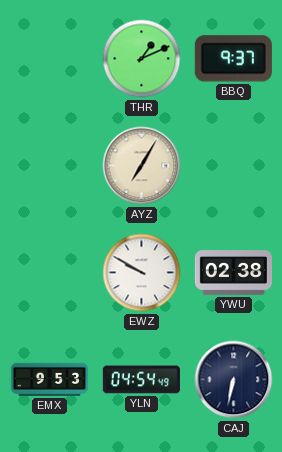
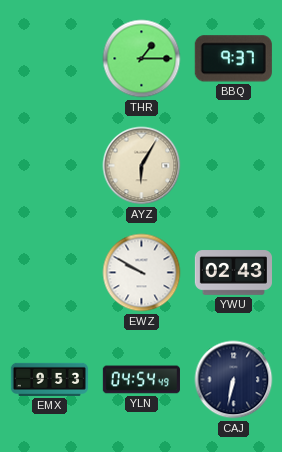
THR: 1:11 -> 1:15
AYZ: 7:05 -> 6:05
YWU: 02:38 -> 02:43
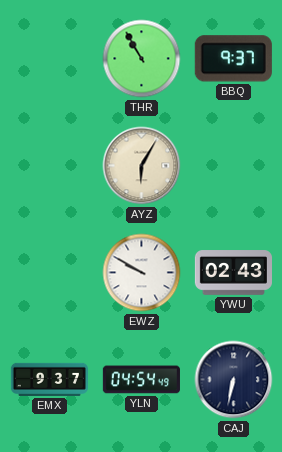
THR: 1:15 -> 10:55
EMX: 9:53 -> 9:37
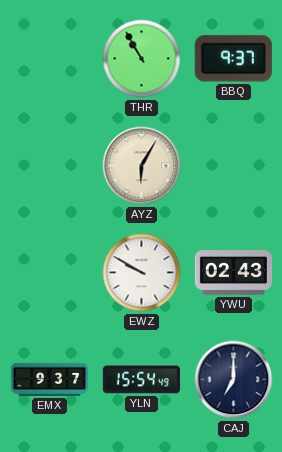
YLN: 04:54 -> 15:54
CAJ: 6:32 -> 7:00
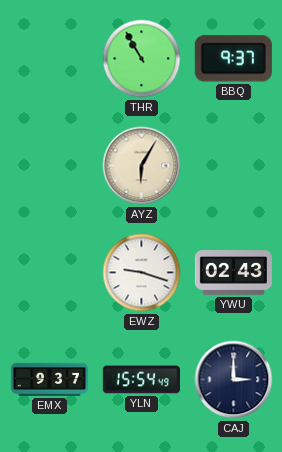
EWZ: 9:50 -> 9:18
CAJ: 7:00 -> 3:00
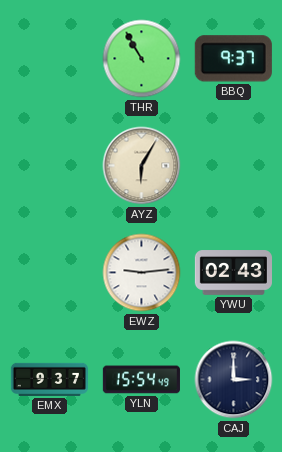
EWZ: 9:18 -> 9:14
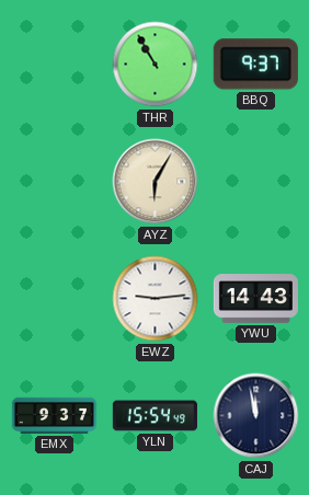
YWU: 02:43 -> 14:43
CAJ: 3:00 -> 11:58
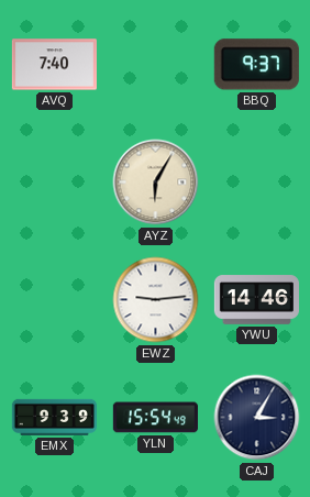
AVQ: none -> 7:40
THR: 10:55 -> none
YWU: 14:43 -> 14:46
EMX: 9:37 -> 9:39
CAJ: 11:58 -> 3:05
